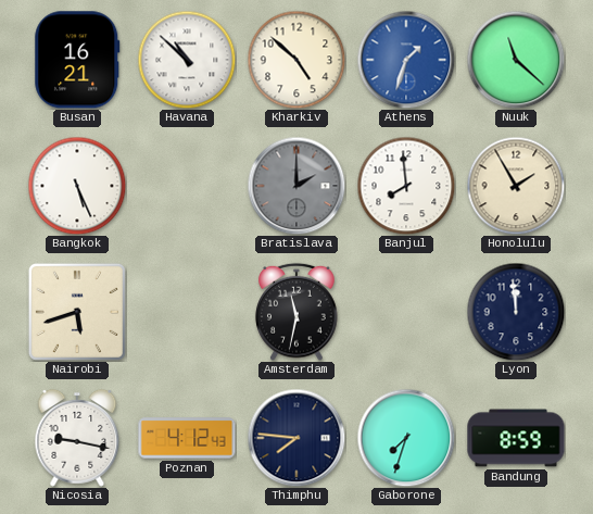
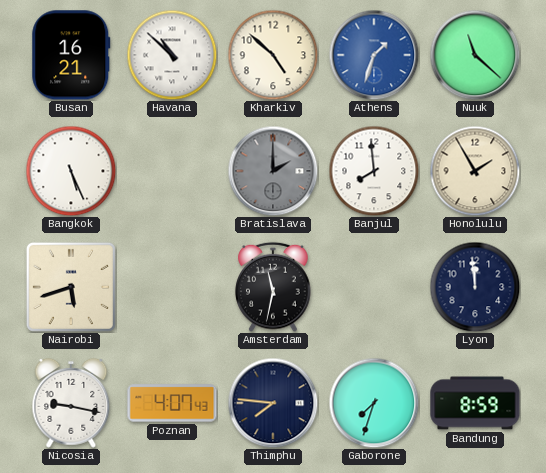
Poznan: 4:12 -> 4:07
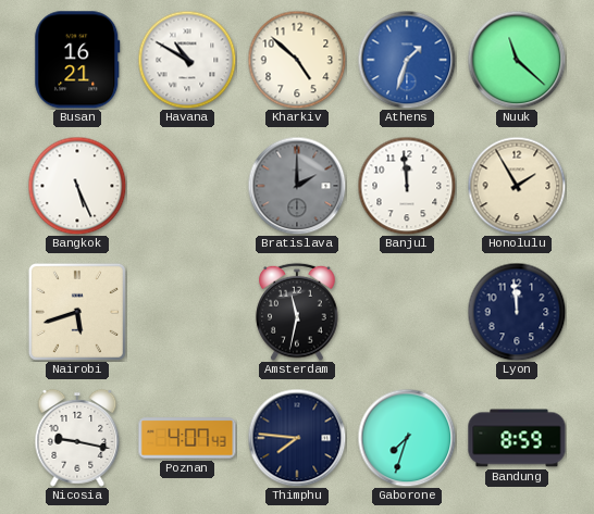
Havana: 10:52 -> 10:50
Banjul: 7:59 -> 11:59
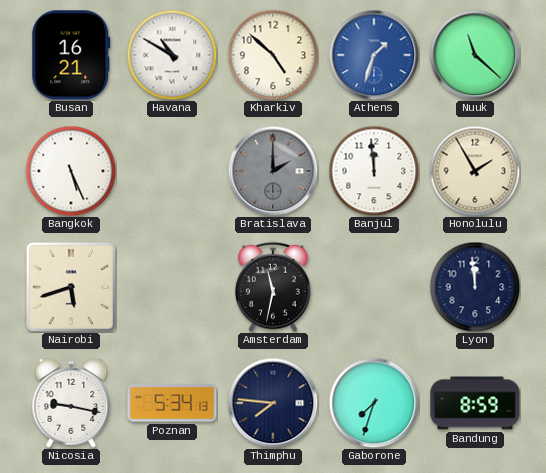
Poznan: 4:07 -> 5:34
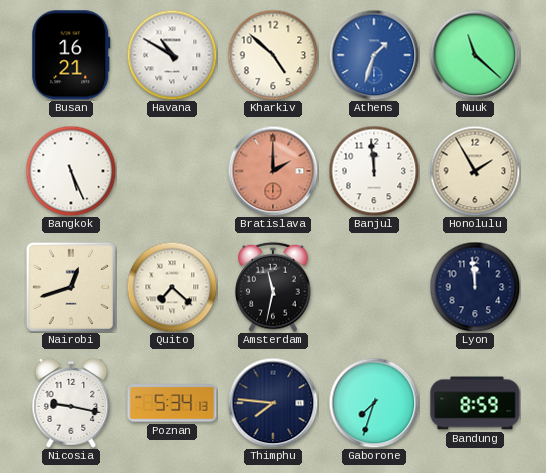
Bratislava dial: grey -> salmon
Nairobi: 5:42 -> 12:42
Quito: none -> 7:22
